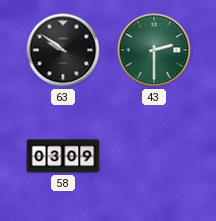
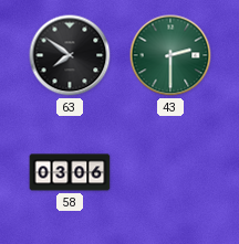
63: 9:51 -> 7:51
58: 03:09 -> 03:06
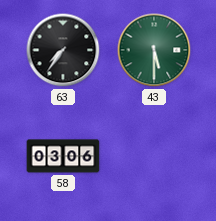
63: 7:51 -> 7:36
43: 2:30 -> 5:30
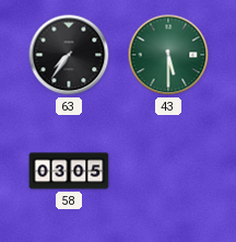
58: 03:06 -> 03:05
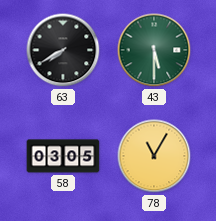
63: 7:36 -> 7:40
78: none -> 11:05
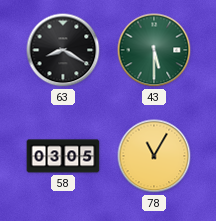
63: 7:40 -> 8:20
